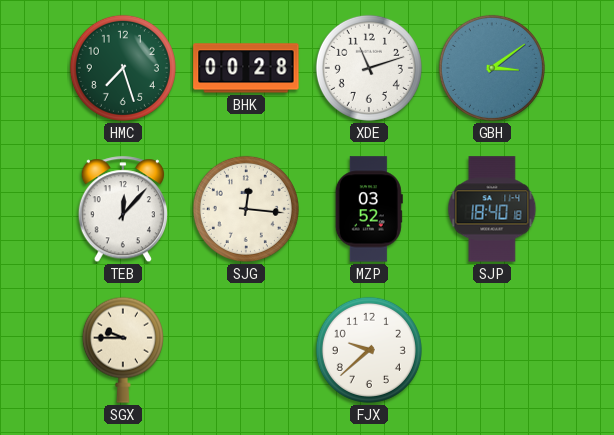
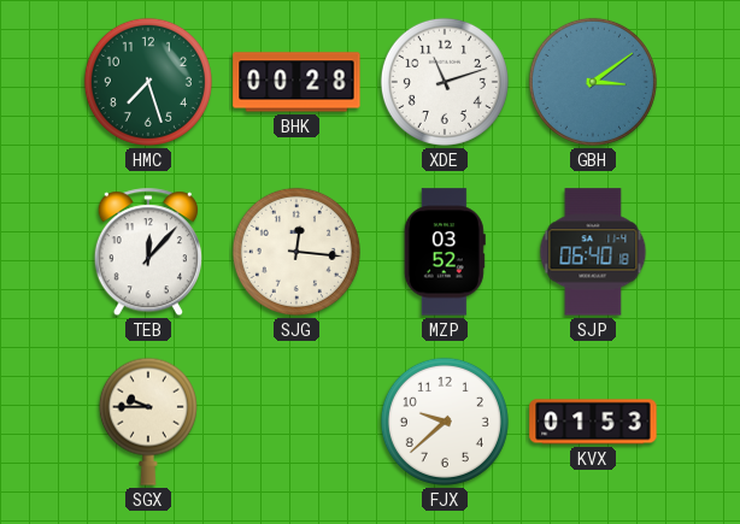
SJP: 18:40 -> 06:40
KVX: none -> 01:53
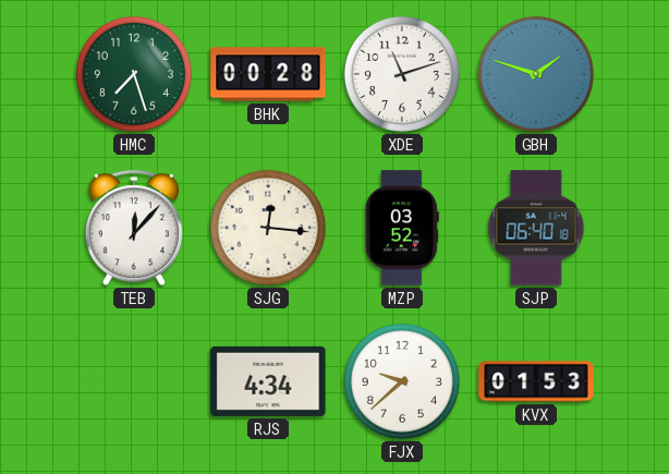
GBH: 3:09 -> 1:48
SGX: 9:45 -> none
RJS: none -> 4:34
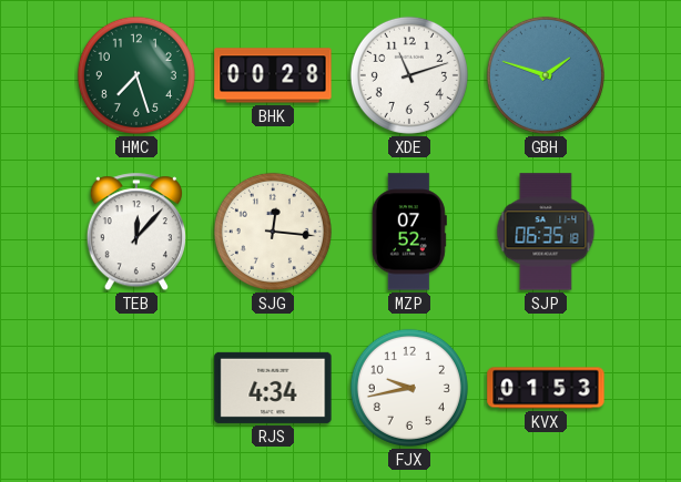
MZP: 03:52 -> 07:52
SJP: 06:40 -> 06:35
FJX: 9:38 -> 9:43
